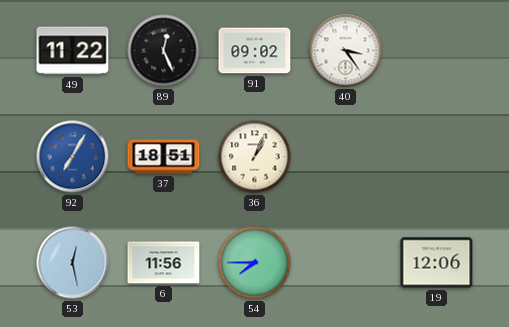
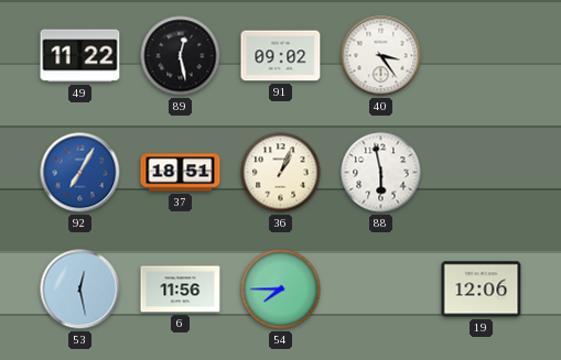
89: 12:26 -> 12:28
88: none -> 5:58
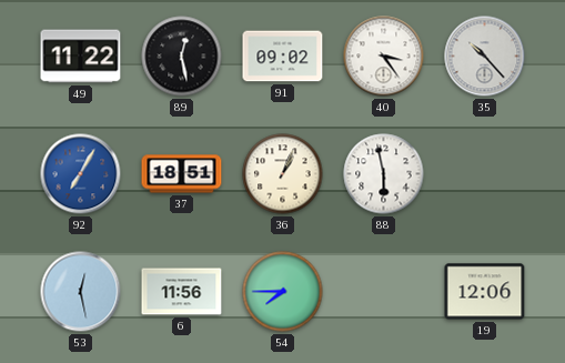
35: none -> 10:23
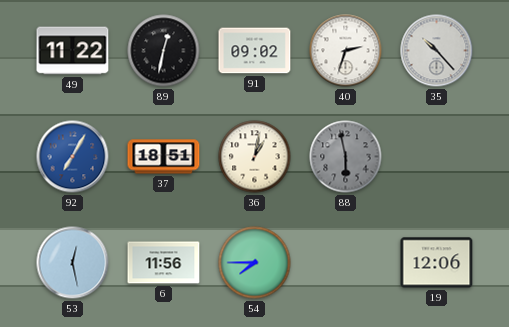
89: 12:28 -> 12:32
40: 3:24 -> 2:33
36: 1:04 -> 1:02
88 dial: white -> grey
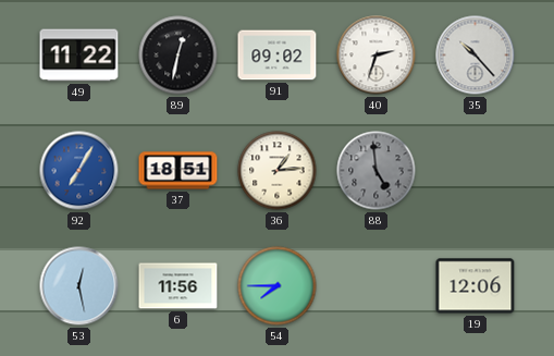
36: 1:02 -> 1:14
88: 5:58 -> 4:59
